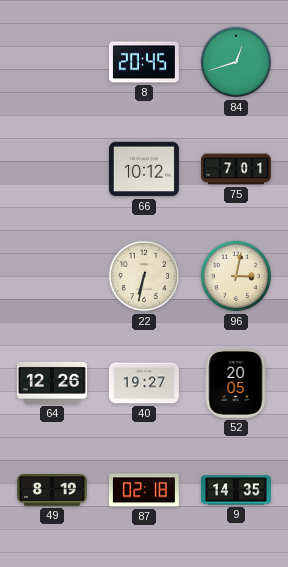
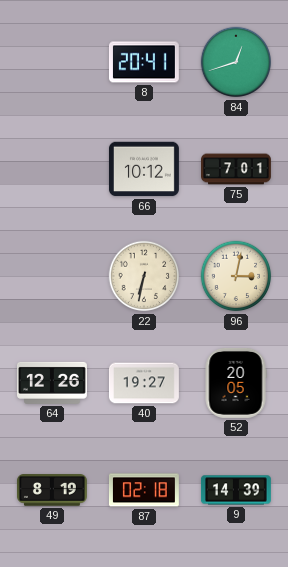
8: 20:45 -> 20:41
9: 14:35 -> 14:39
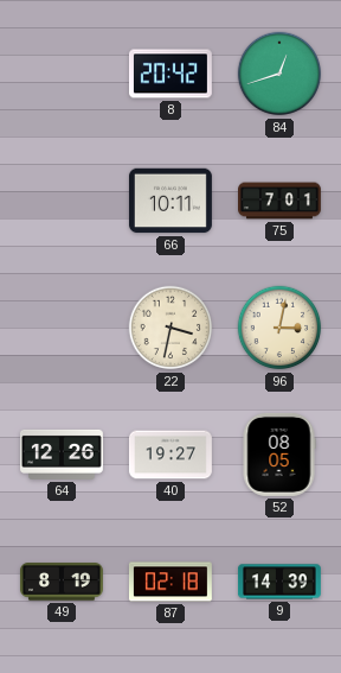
8: 20:41 -> 20:42
66: 10:12 -> 10:11
22: 6:32 -> 3:32
52: 20:05 -> 08:05
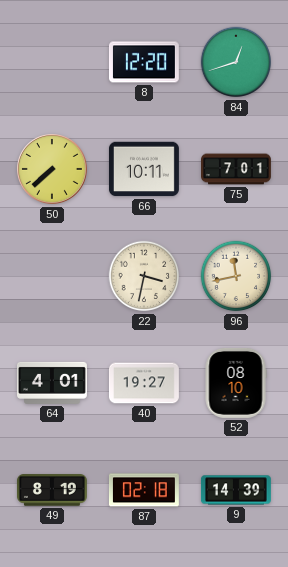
8: 20:42 -> 12:20
50: none -> 7:38
96: 3:02 -> 11:43
64: 12:26 -> 4:01
52: 08:05 -> 08:10
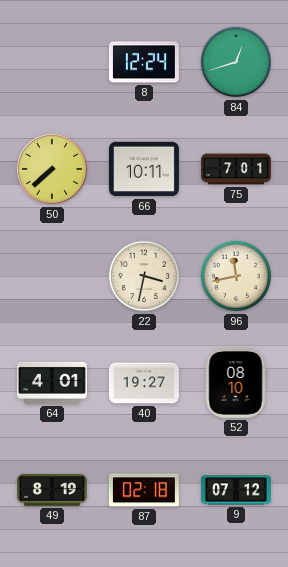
8: 12:20 -> 12:24
9: 14:39 -> 07:12
